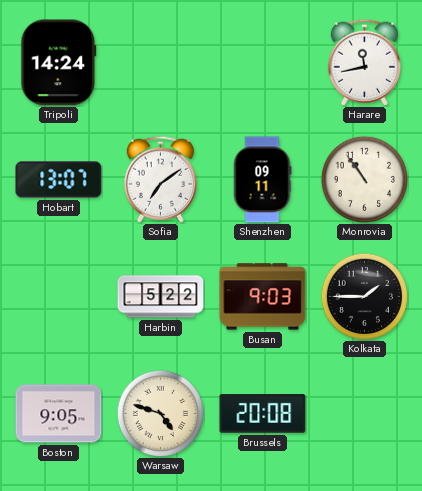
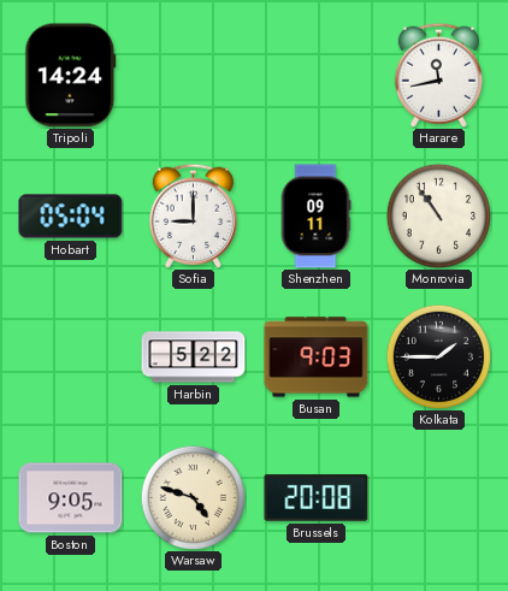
Hobart: 13:07 -> 05:04
Sofia: 7:09 -> 9:00
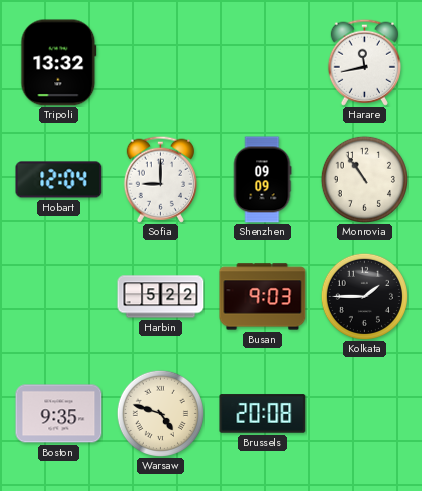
Tripoli: 14:24 -> 13:32
Hobart: 05:04 -> 12:04
Shenzhen: 09:11 -> 09:09
Boston: 9:05 -> 9:35
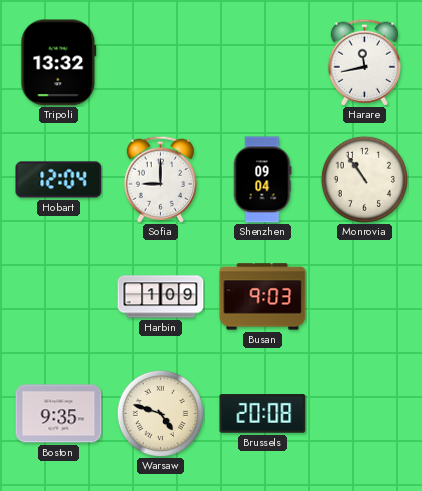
Shenzhen: 09:09 -> 09:04
Harbin: 5:22 -> 1:09
Kolkata: 1:45 -> none
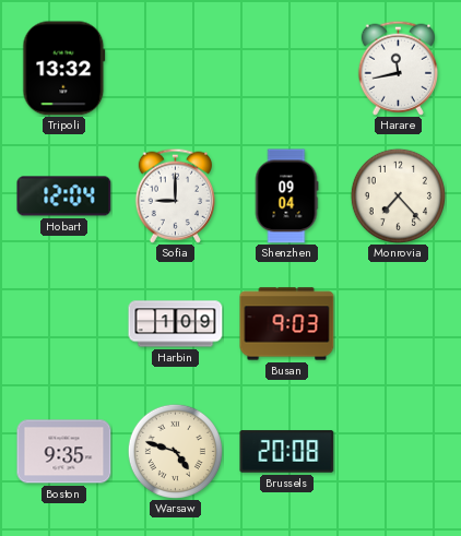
Monrovia: 10:54 -> 7:23
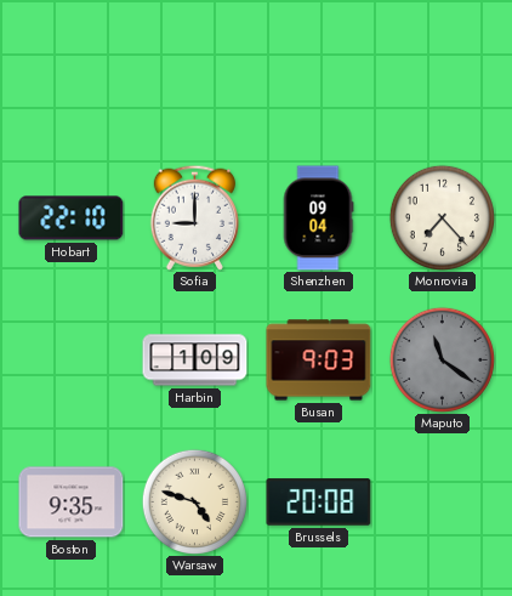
Tripoli: 13:32 -> none
Harare: 11:43 -> none
Hobart: 12:04 -> 22:10
Maputo: none -> 11:21
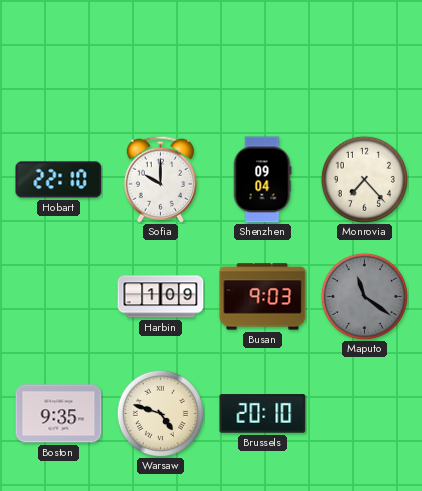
Sofia: 9:00 -> 10:00
Brussels: 20:08 -> 20:10
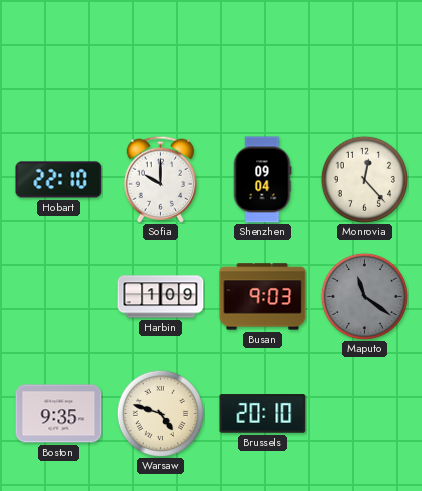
Monrovia: 7:23 -> 12:23
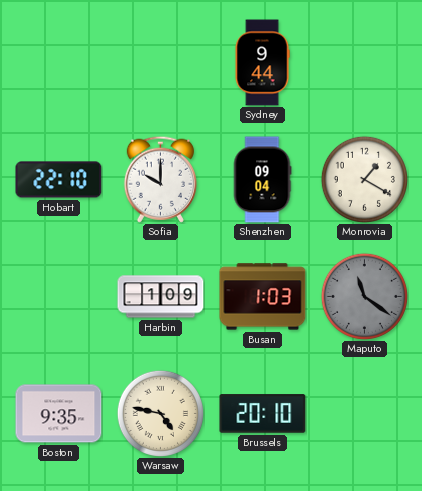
Sydney: none -> 9:44
Monrovia: 12:23 -> 1:20
Busan: 9:03 -> 1:03
Warsaw: 4:48 -> 4:47
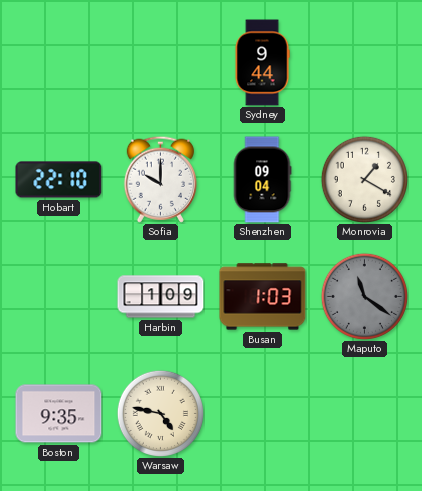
Brussels: 20:10 -> none
